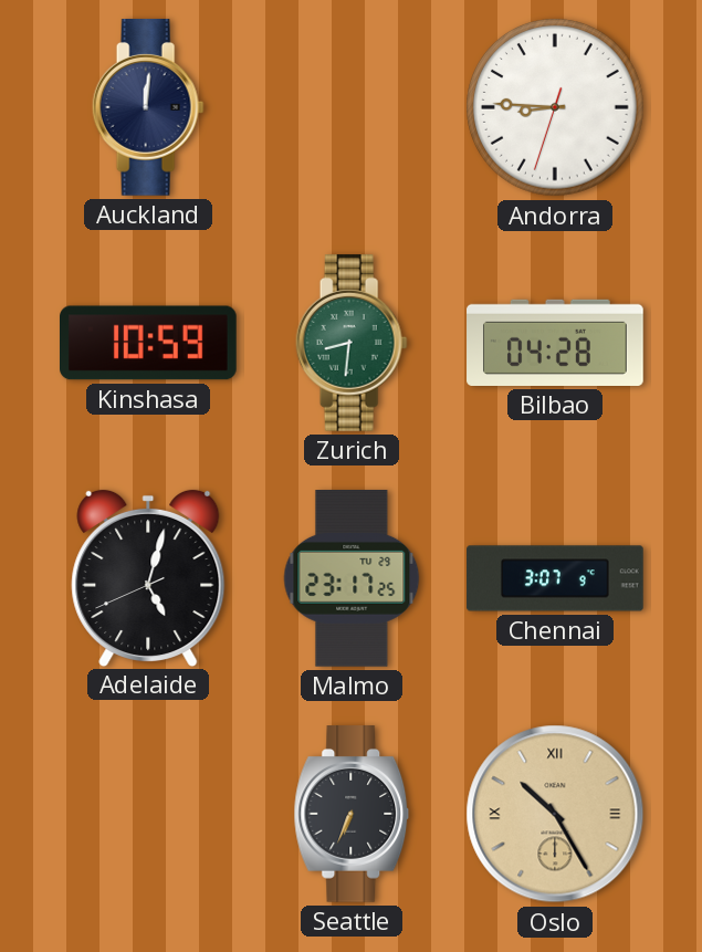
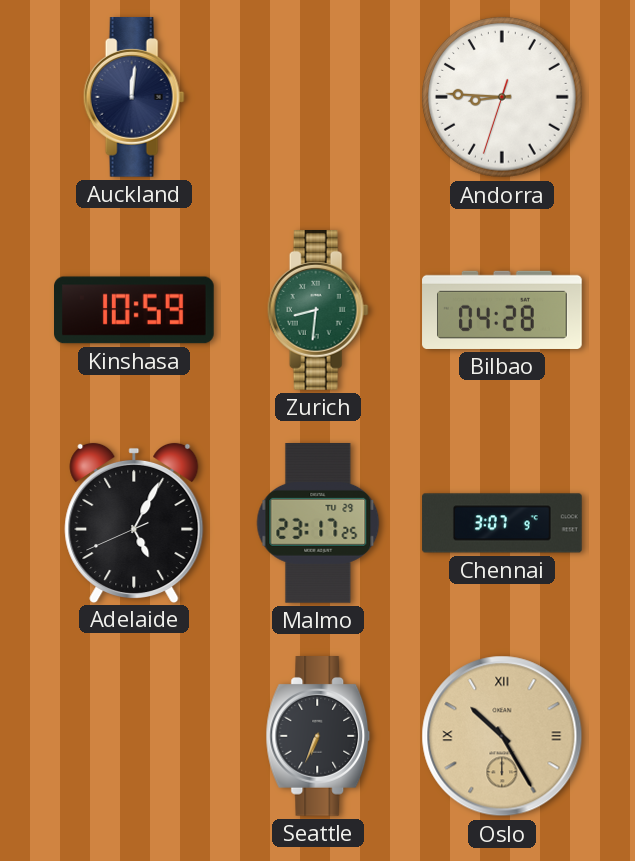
Adelaide: 5:02 -> 5:04
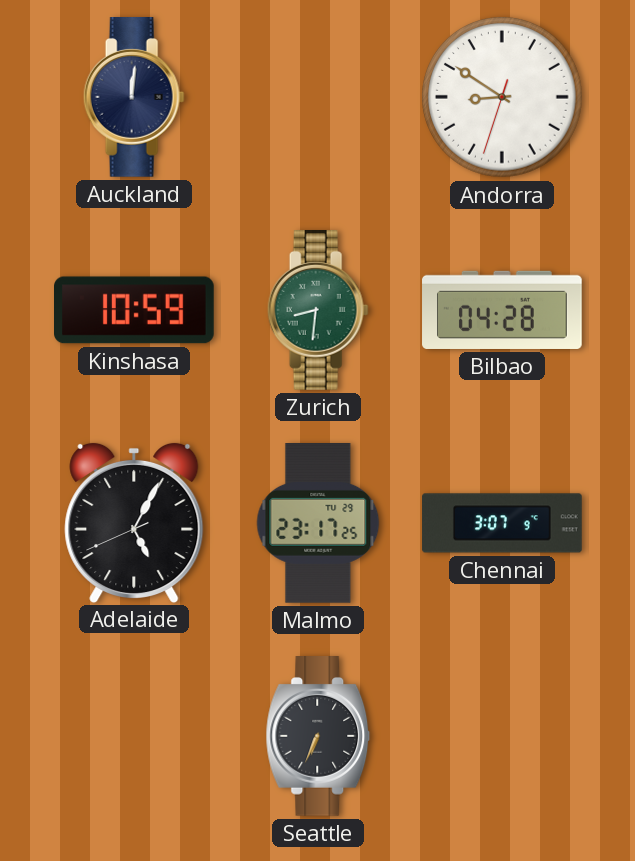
Andorra: 8:45 -> 8:50
Oslo: 10:25 -> none
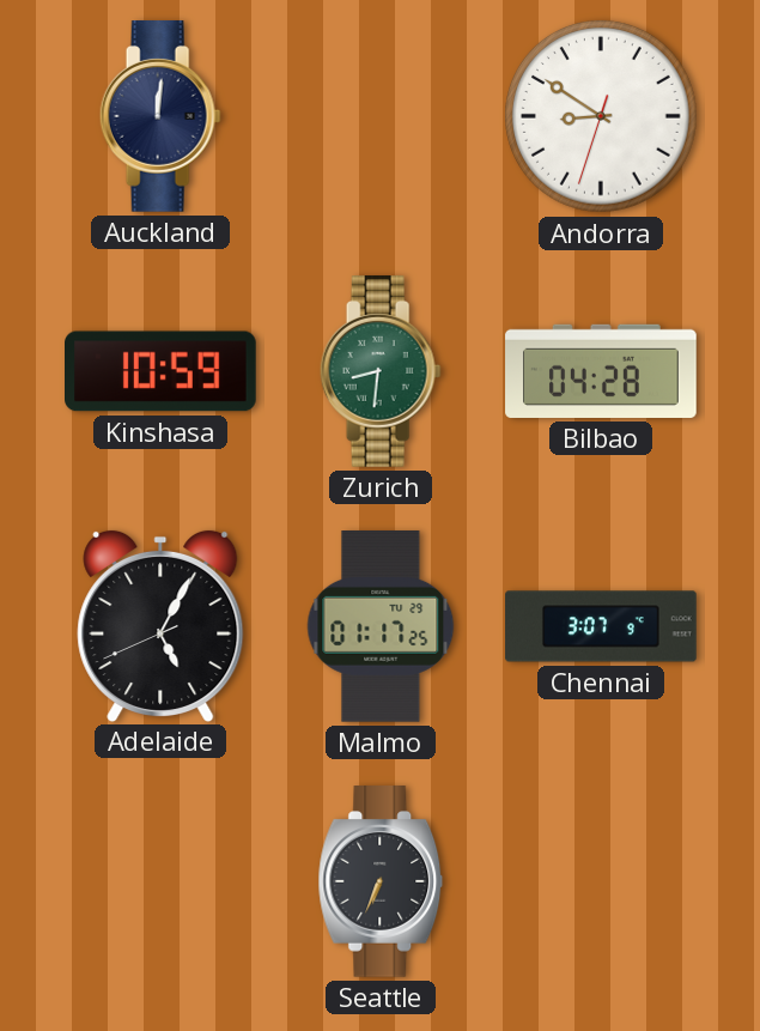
Malmo: 23:17 -> 01:17
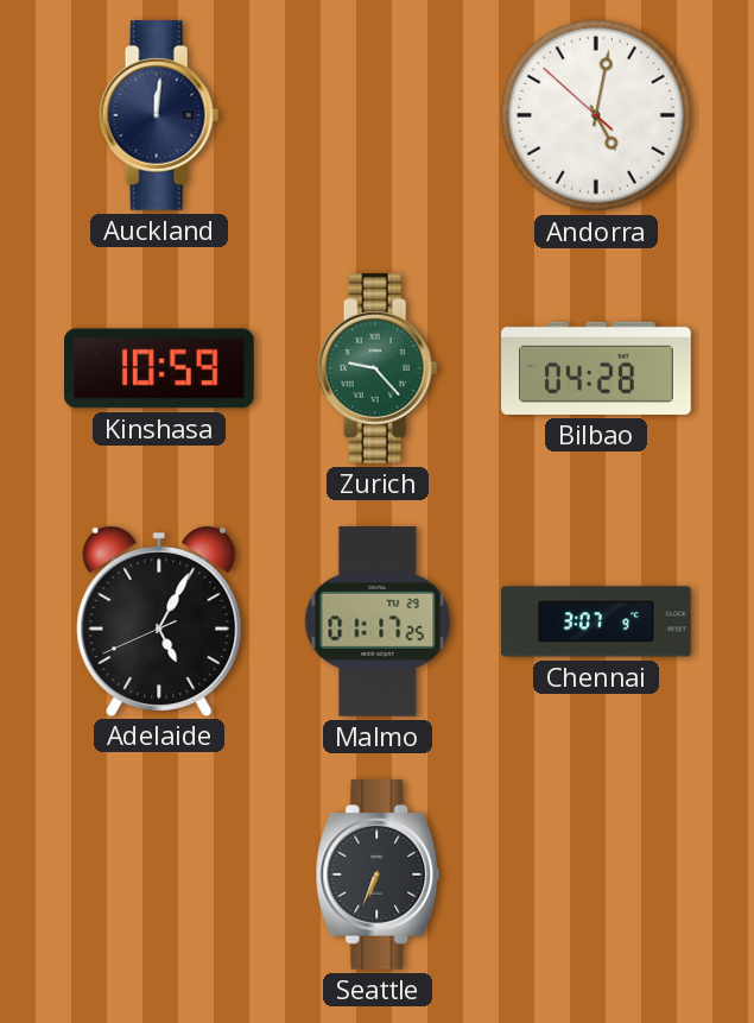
Andorra: 8:50 -> 5:01
Zurich: 8:31 -> 9:23
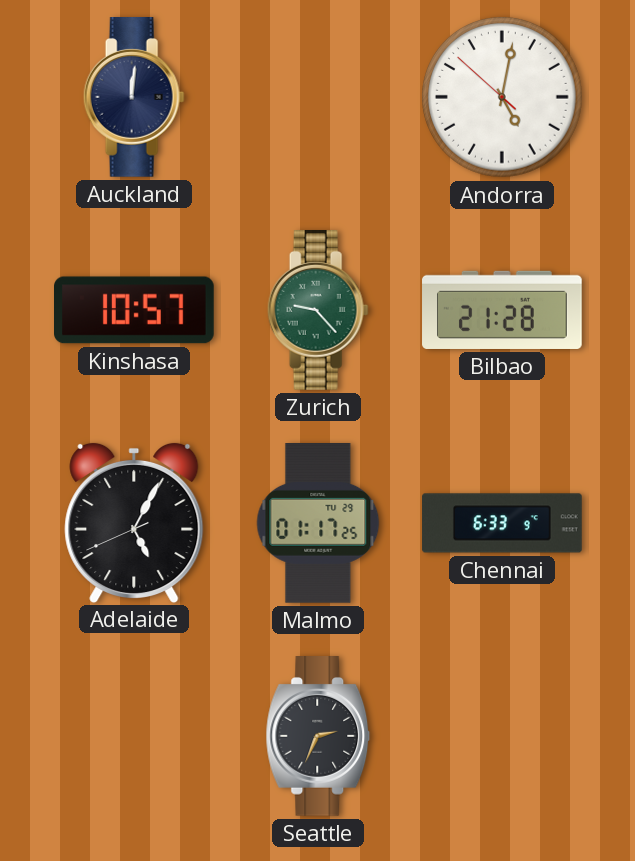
Kinshasa: 10:59 -> 10:57
Bilbao: 04:28 -> 21:28
Chennai: 3:07 -> 6:33
Seattle: 6:34 -> 2:34
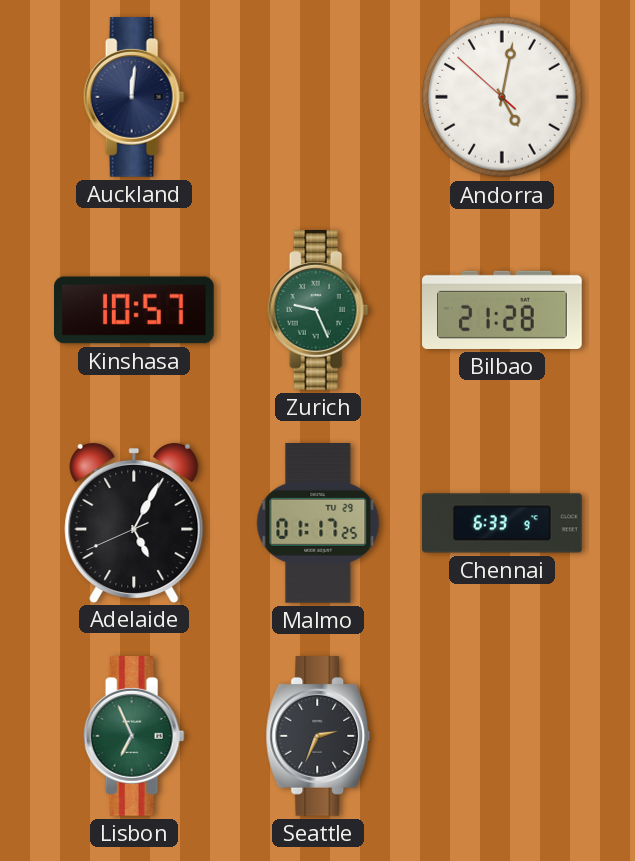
Zurich: 9:23 -> 9:26
Lisbon: none -> 6:56
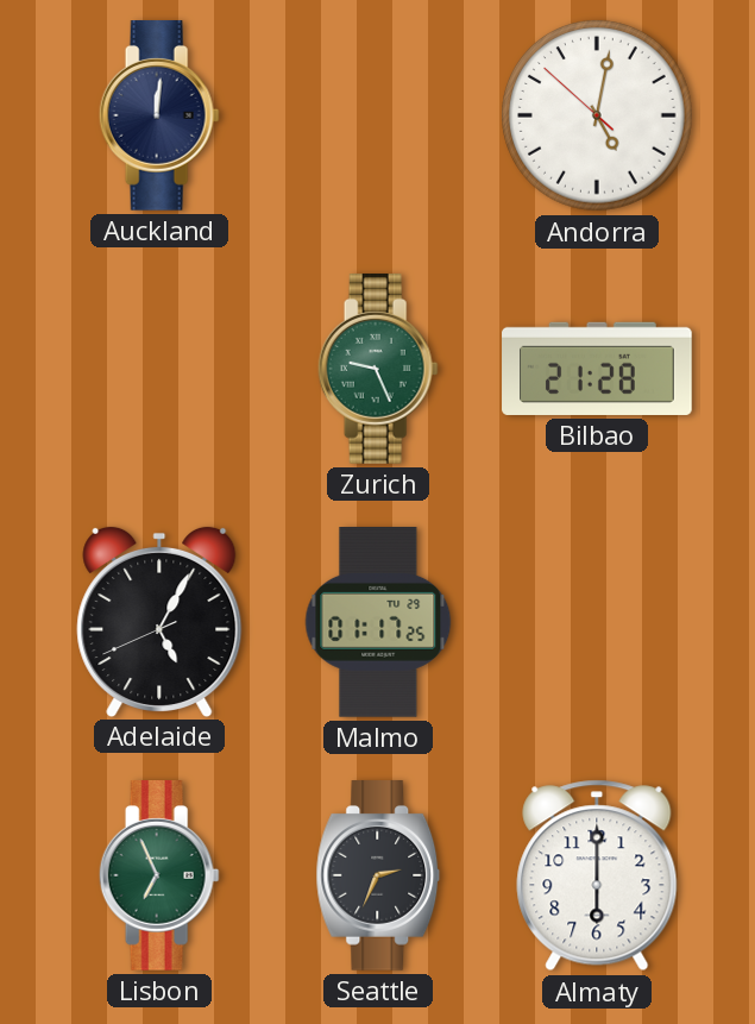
Kinshasa: 10:57 -> none
Chennai: 6:33 -> none
Almaty: none -> 6:00
